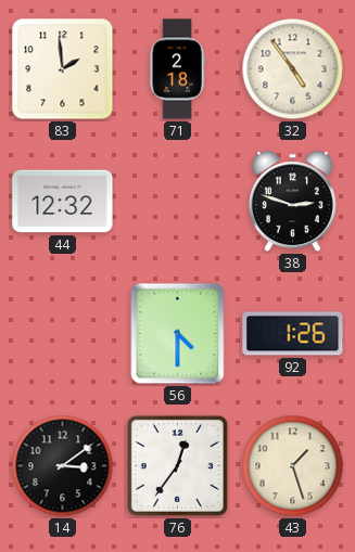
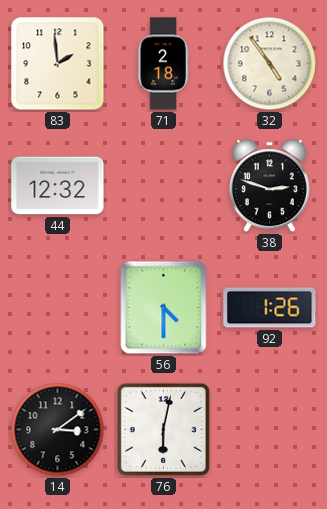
76: 12:36 -> 6:02
43: 1:27 -> none
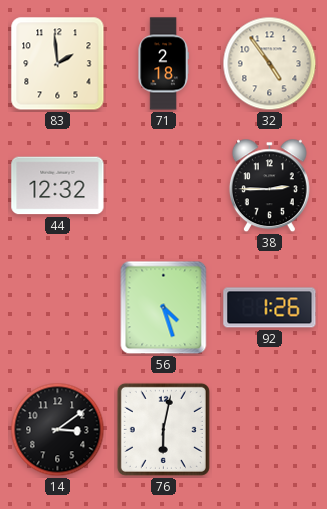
38: 2:48 -> 2:45
56: 4:30 -> 4:27
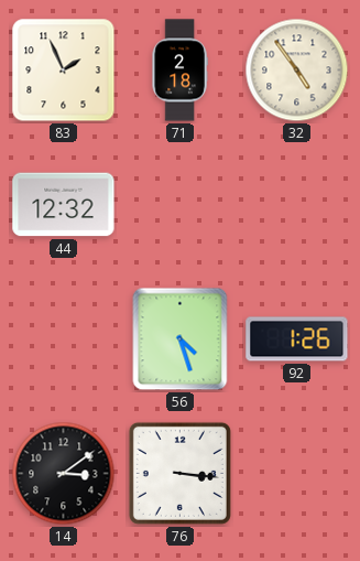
83: 1:59 -> 1:56
38: 2:45 -> none
76: 6:02 -> 3:16
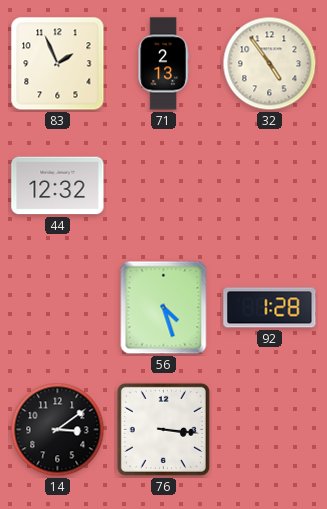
71: 2:18 -> 2:13
92: 1:26 -> 1:28
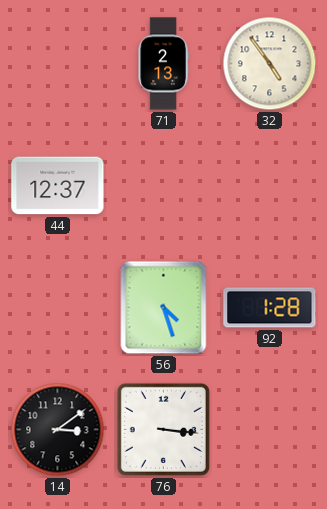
83: 1:56 -> none
44: 12:32 -> 12:37
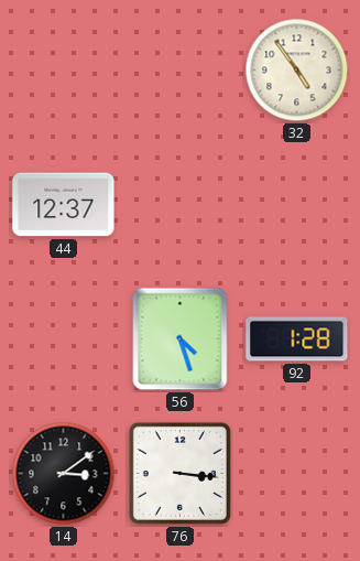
71: 2:13 -> none
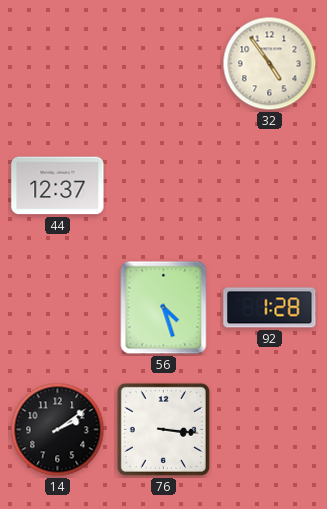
14: 3:09 -> 2:09
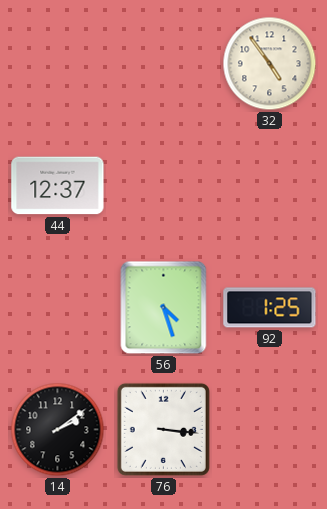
92: 1:28 -> 1:25
